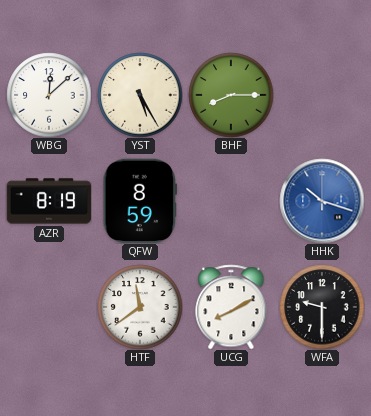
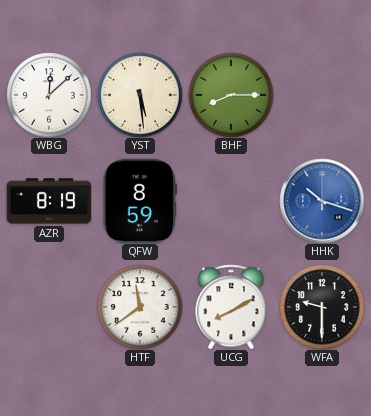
YST: 5:25 -> 5:29
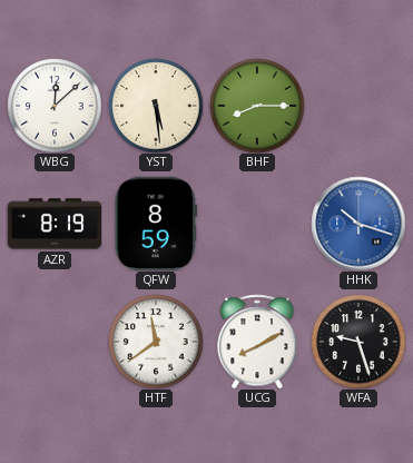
WFA: 9:30 -> 9:27
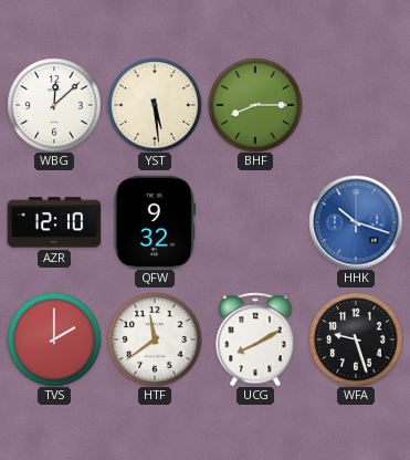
AZR: 8:19 -> 12:10
QFW: 8:59 -> 9:32
TVS: none -> 2:00
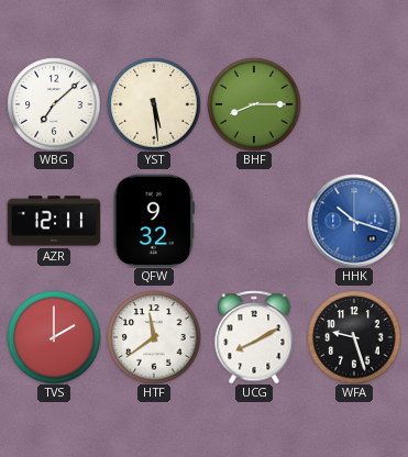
WBG: 12:08 -> 7:08
AZR: 12:10 -> 12:11
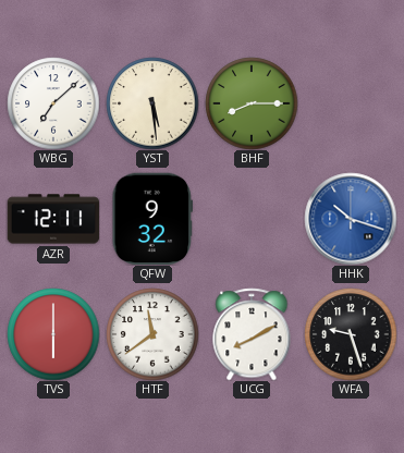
TVS: 2:00 -> 6:00
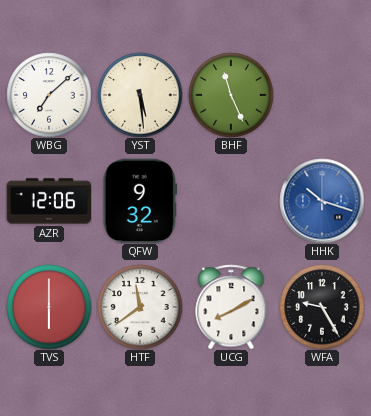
BHF: 8:15 -> 11:26
AZR: 12:11 -> 12:06
WFA: 9:27 -> 9:25
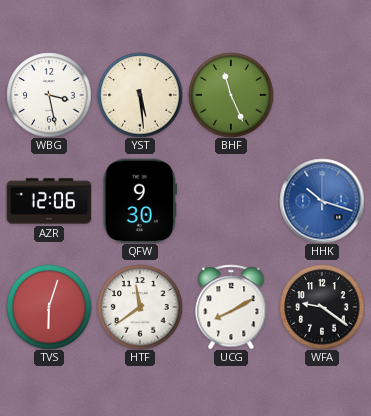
WBG: 7:08 -> 3:28
QFW: 9:32 -> 9:30
TVS: 6:00 -> 6:03
WFA: 9:25 -> 9:21
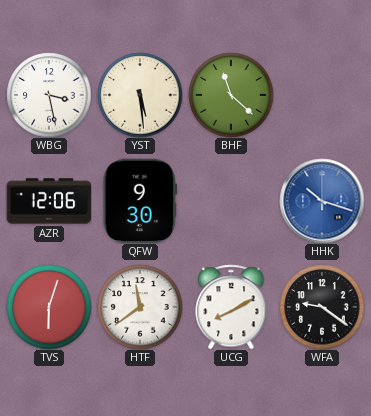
BHF: 11:26 -> 11:22
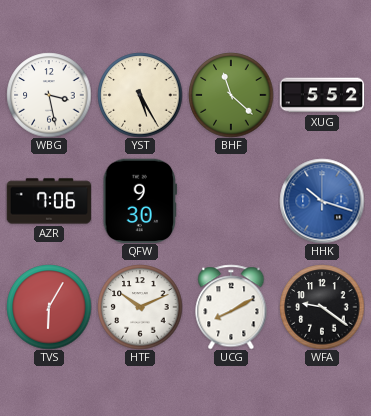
YST: 5:29 -> 5:25
XUG: none -> 5:52
AZR: 12:06 -> 7:06
TVS: 6:03 -> 6:05
HTF: 11:39 -> 10:11
